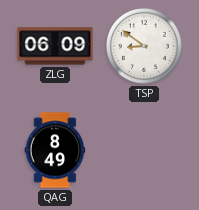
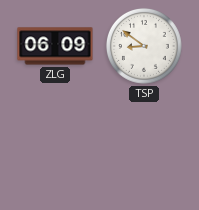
QAG: 8:49 -> none
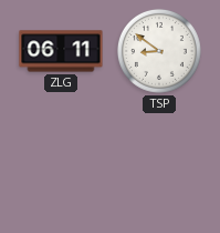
ZLG: 06:09 -> 06:11
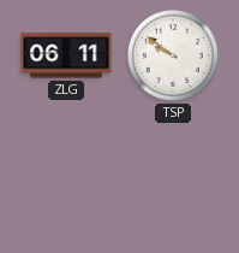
TSP: 8:51 -> 9:51
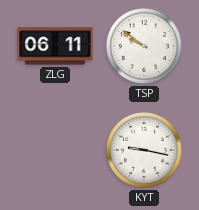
KYT: none -> 9:17
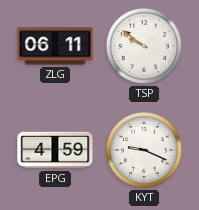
EPG: none -> 4:59
KYT: 9:17 -> 9:19
